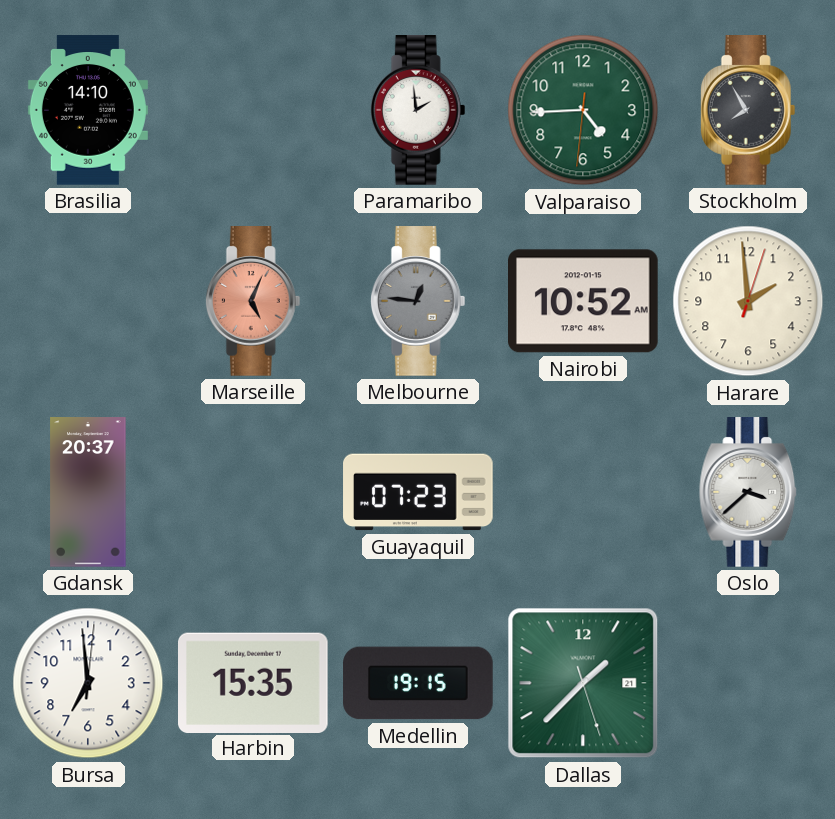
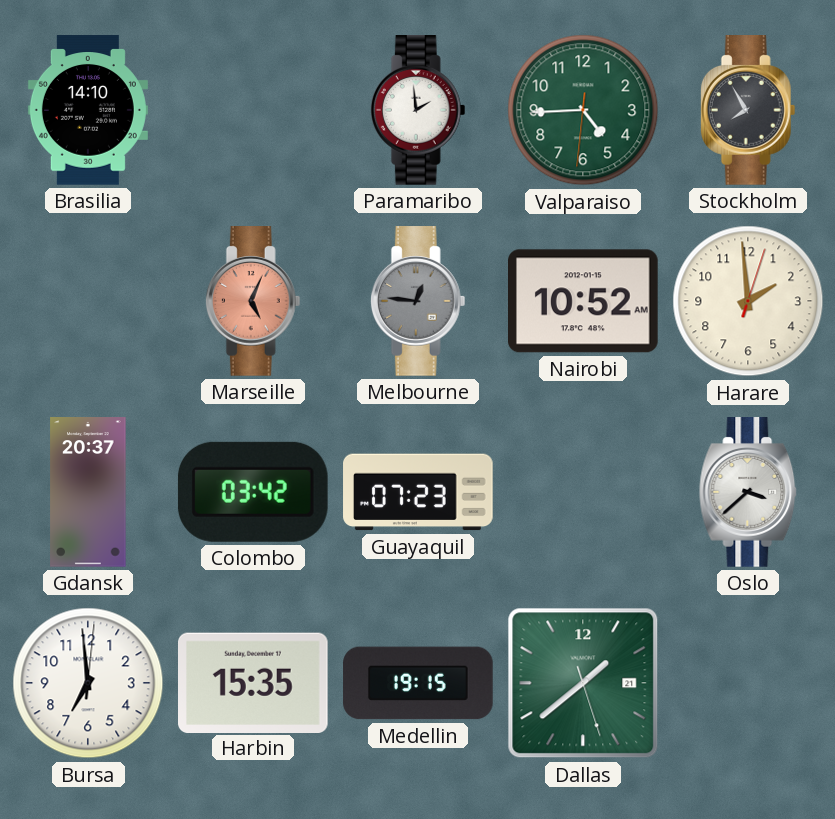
Colombo: none -> 03:42
Dallas: 1:37 -> 1:38
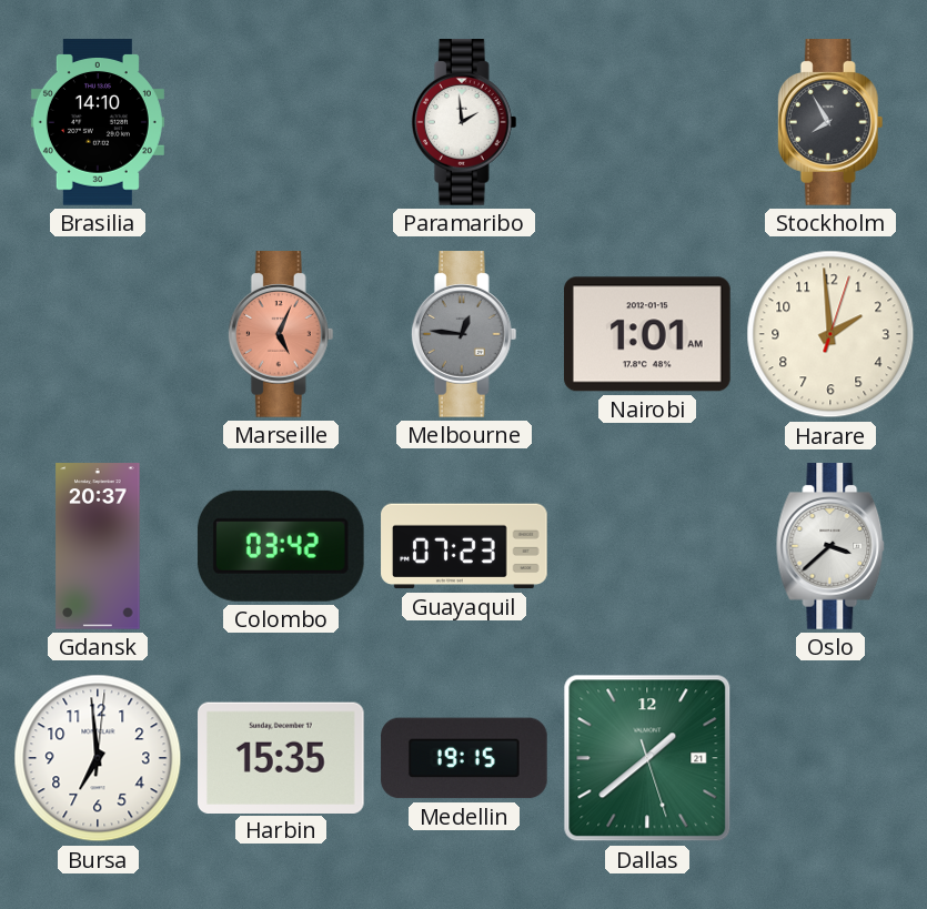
Valparaiso: 4:44 -> none
Nairobi: 10:52 -> 1:01
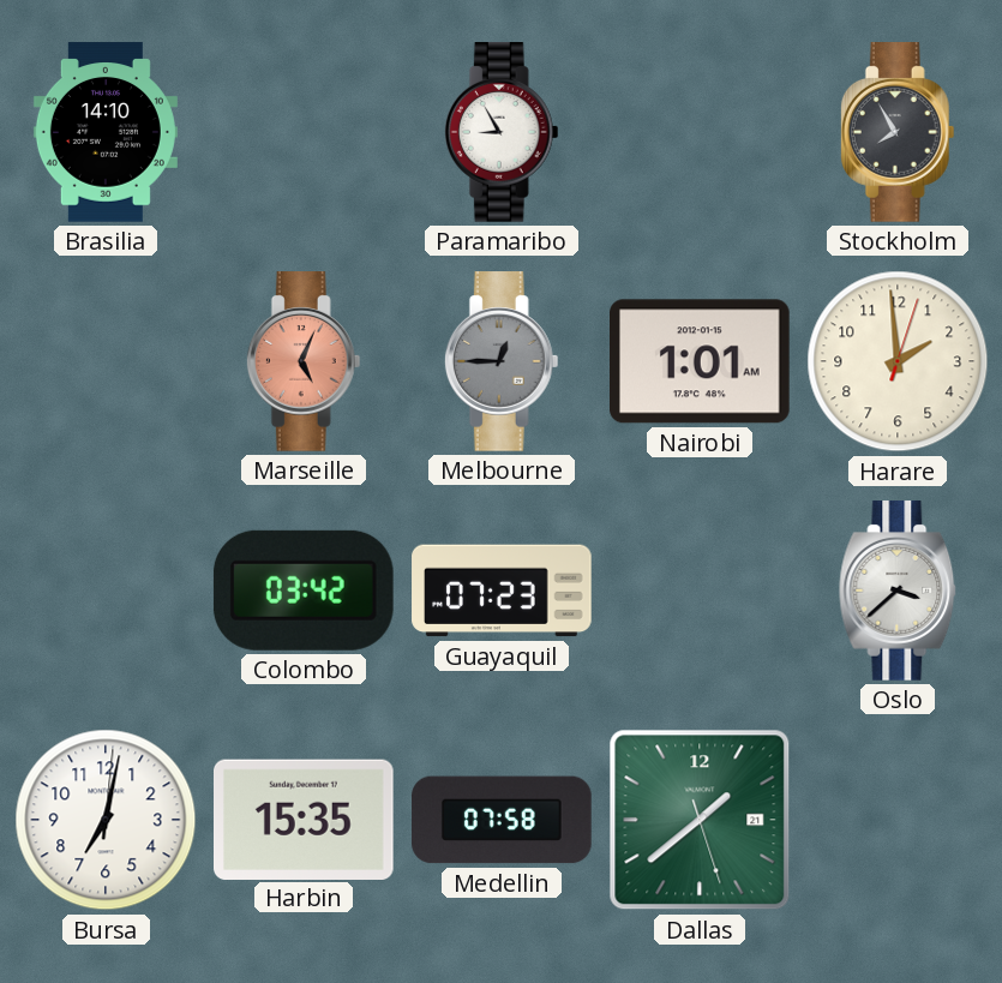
Paramaribo: 1:59 -> 8:55
Melbourne: 12:46 -> 12:45
Gdansk: 20:37 -> none
Bursa: 6:59 -> 7:02
Medellin: 19:15 -> 07:58
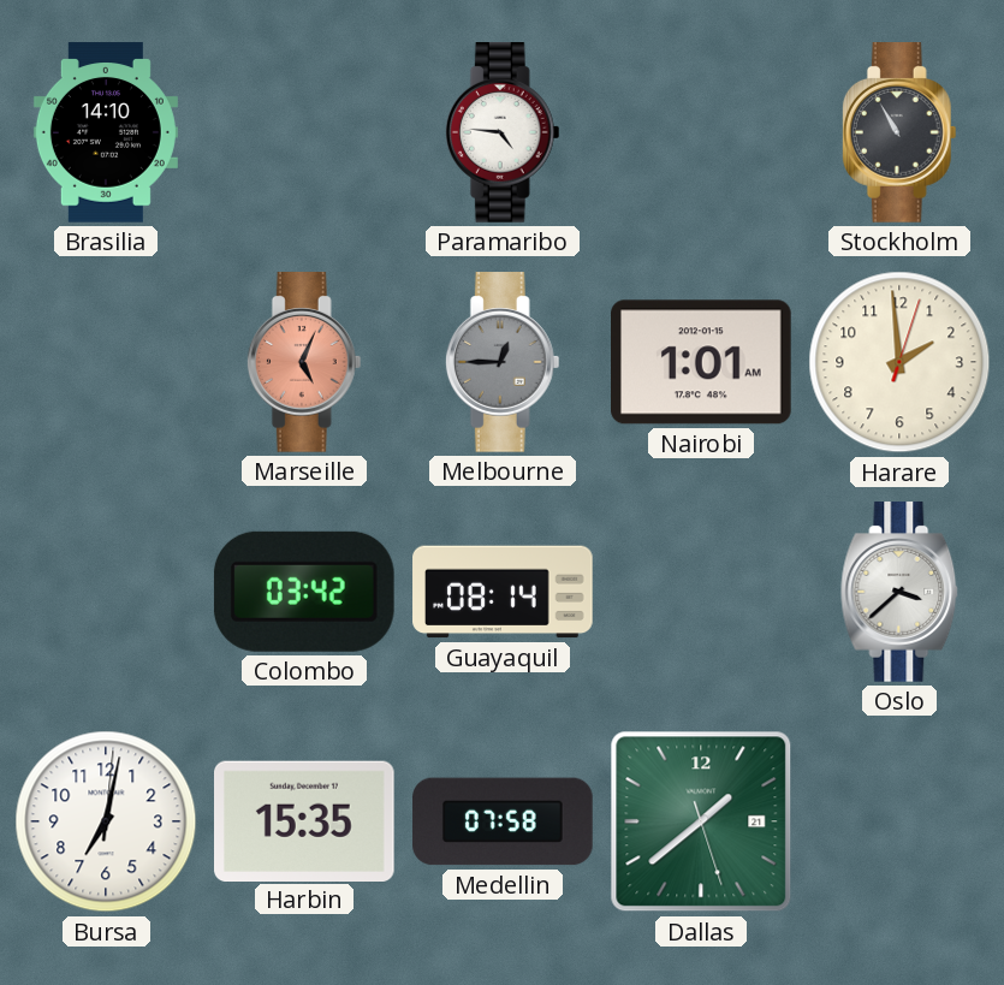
Paramaribo: 8:55 -> 4:46
Stockholm: 7:55 -> 10:55
Guayaquil: 07:23 -> 08:14
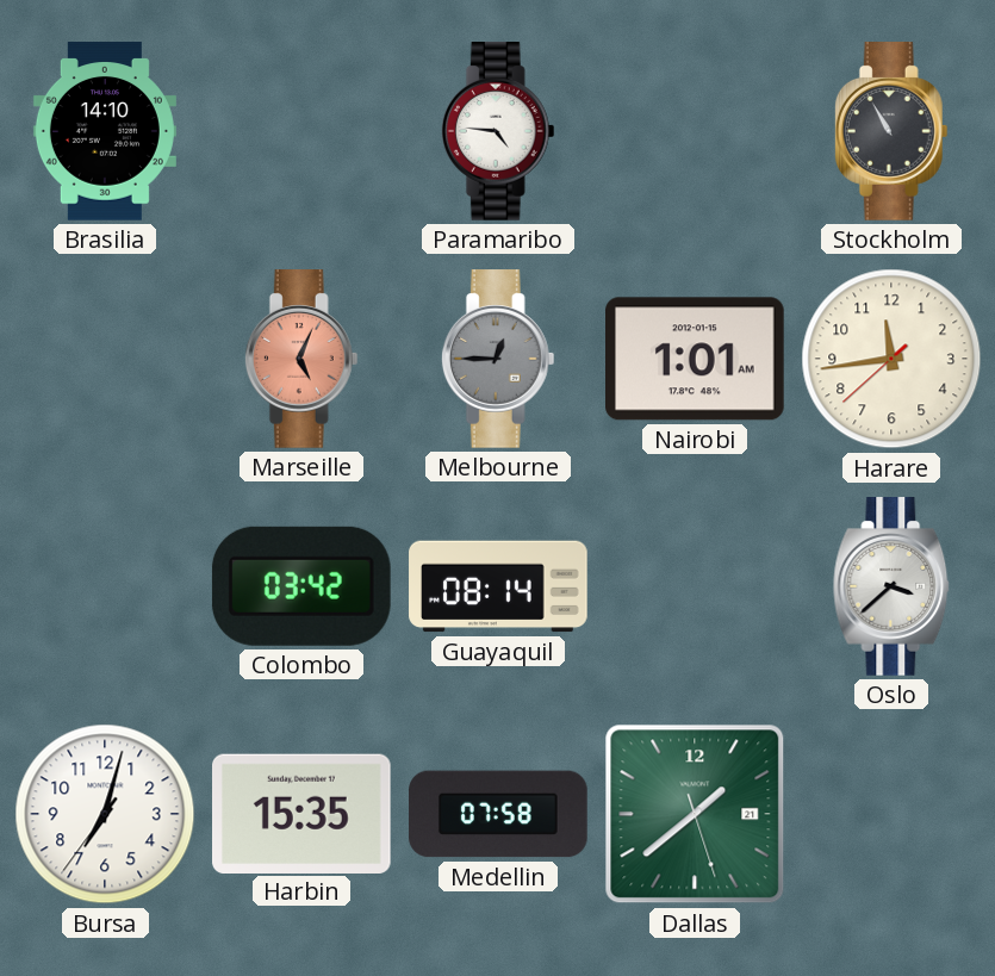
Harare: 1:59 -> 11:43
Bursa: 7:02:01 -> 7:02:36
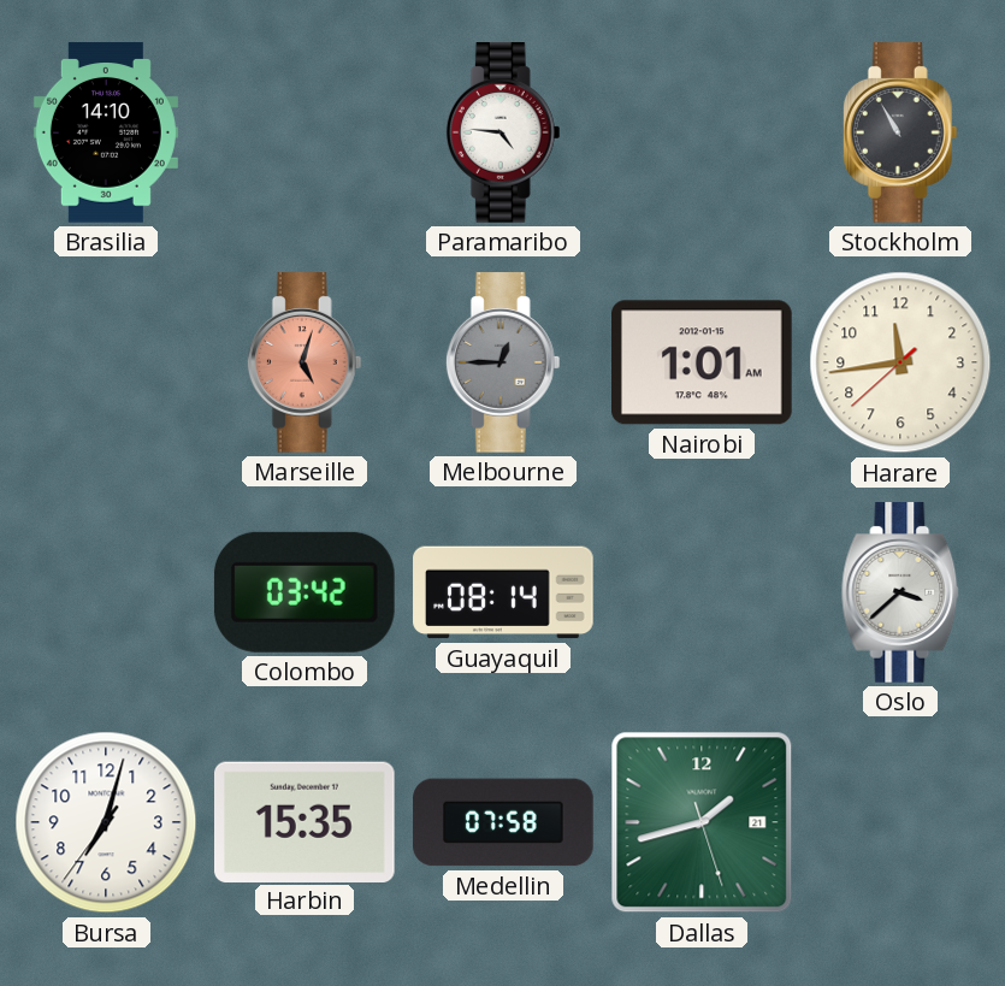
Marseille: 5:04 -> 5:03
Dallas: 1:38 -> 1:42
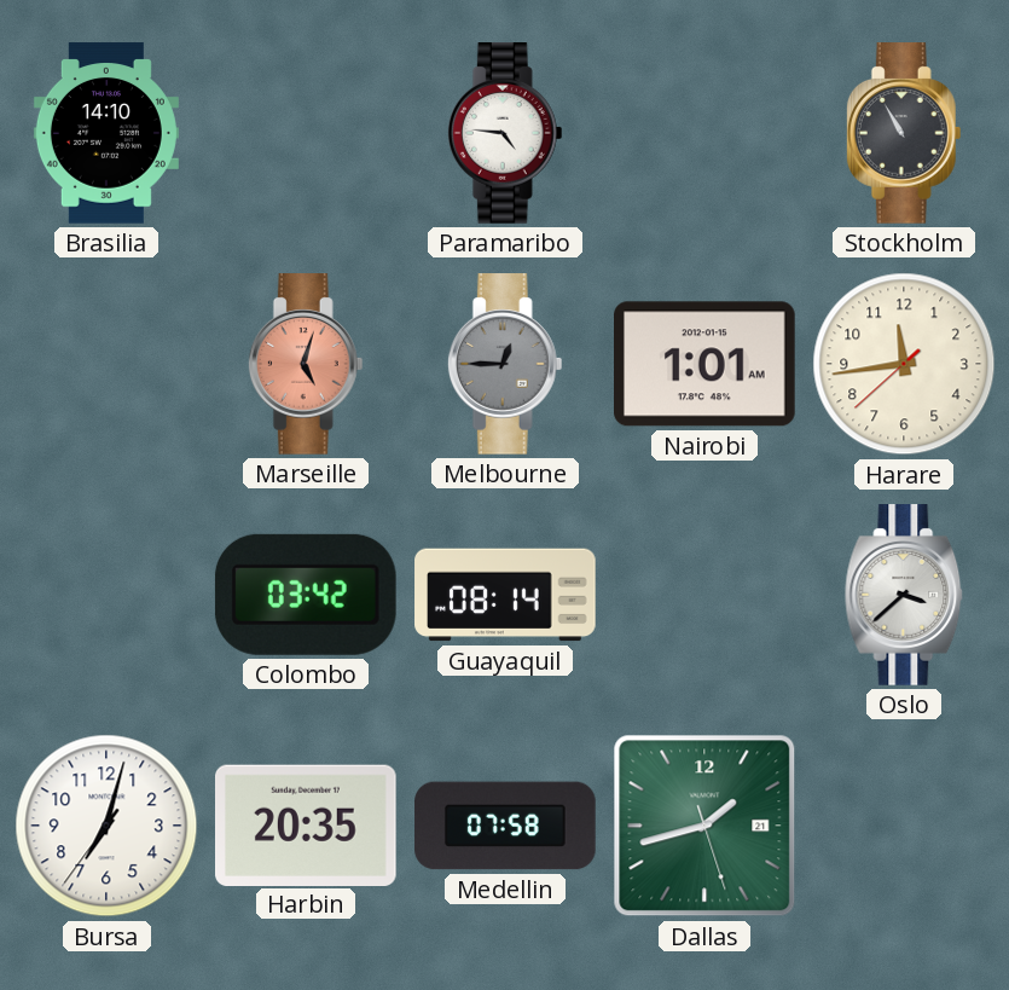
Harbin: 15:35 -> 20:35
